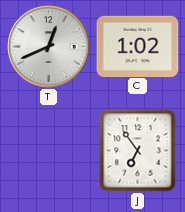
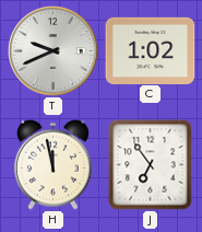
T: 12:41 -> 9:41
H: none -> 11:58
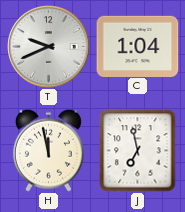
C: 1:02 -> 1:04
J: 6:54 -> 6:58
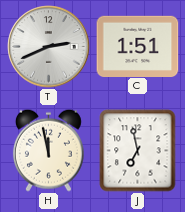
T: 9:41 -> 2:41
C: 1:04 -> 1:51
